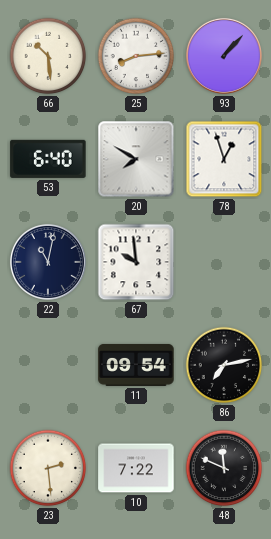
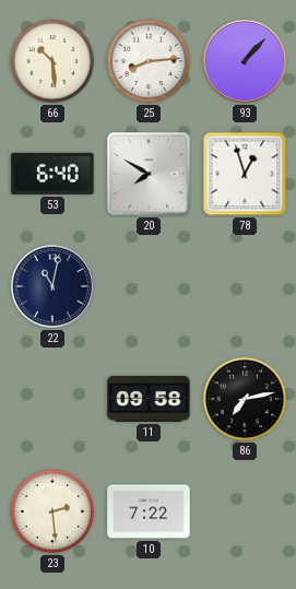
67: 9:59 -> none
11: 09:54 -> 09:58
48: 11:49 -> none
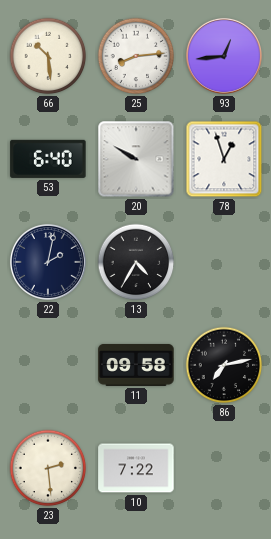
93: 1:07 -> 12:44
20: 7:50 -> 9:50
22: 11:02 -> 2:02
13: none -> 4:35
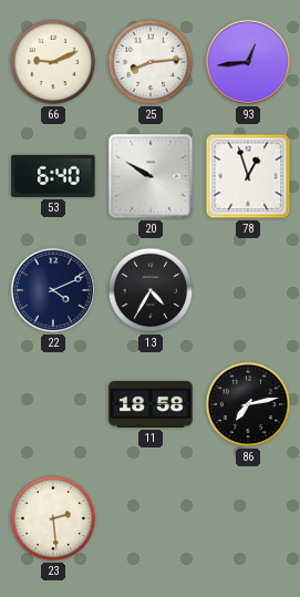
66: 10:29 -> 9:11
22: 2:02 -> 4:11
11: 09:58 -> 18:58
10: 7:22 -> none
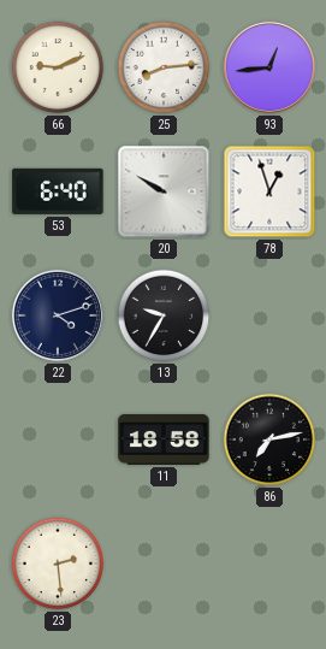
22: 4:11 -> 4:12
13: 4:35 -> 9:35
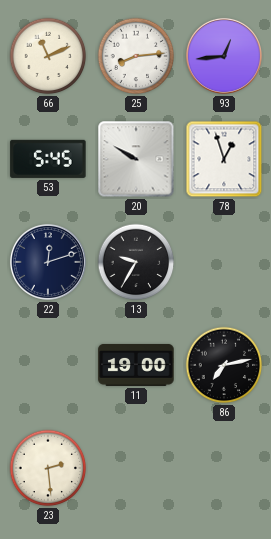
66: 9:11 -> 11:11
53: 6:40 -> 5:45
22: 4:12 -> 12:12
11: 18:58 -> 19:00
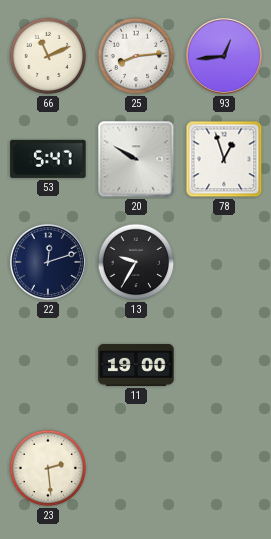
53: 5:45 -> 5:47
86: 7:13 -> none
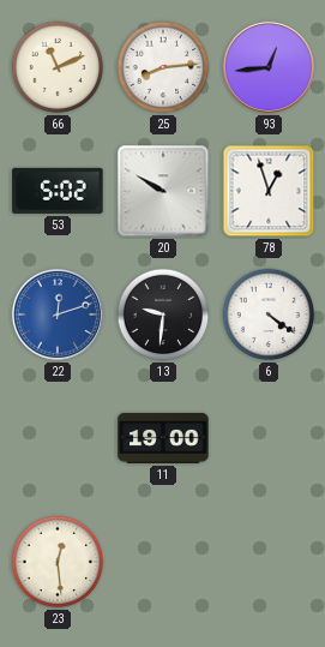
53: 5:47 -> 5:02
22 dial: navy -> blue
13: 9:35 -> 9:31
6: none -> 4:21
23: 2:29 -> 12:29
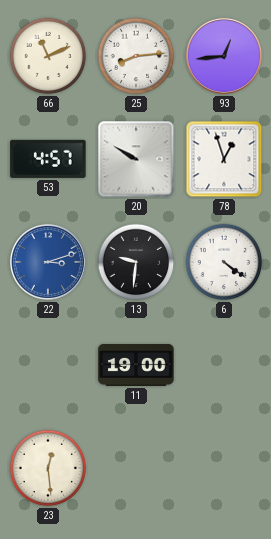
53: 5:02 -> 4:57
22: 12:12 -> 3:12
